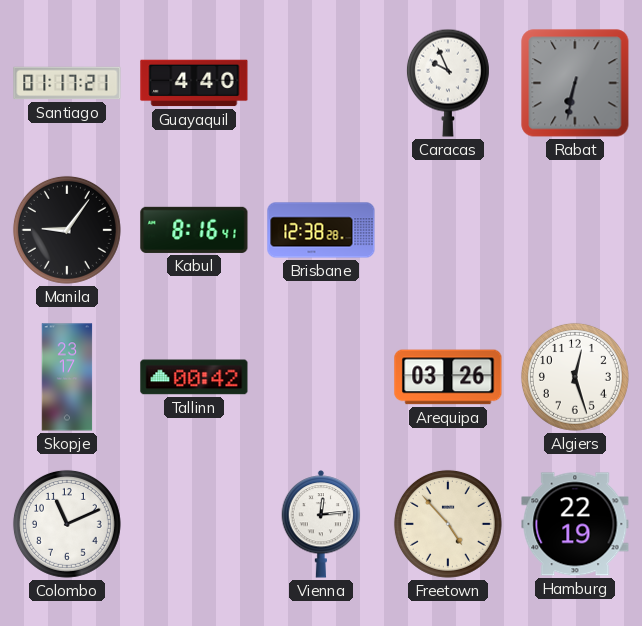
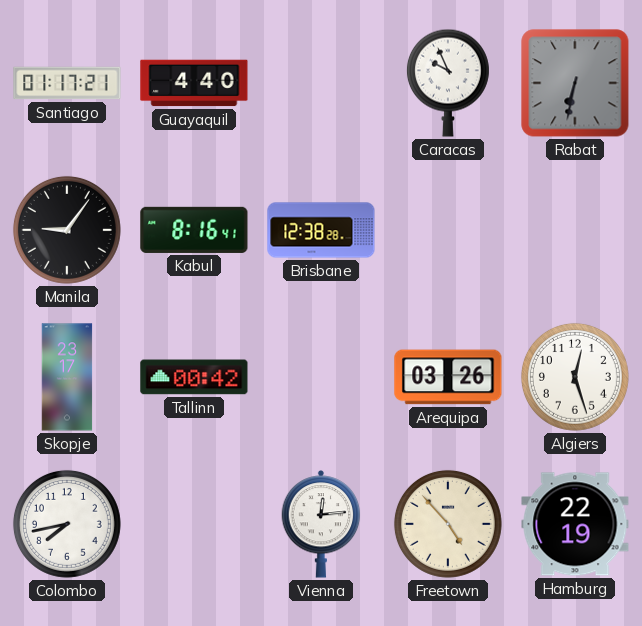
Colombo: 11:11 -> 7:43
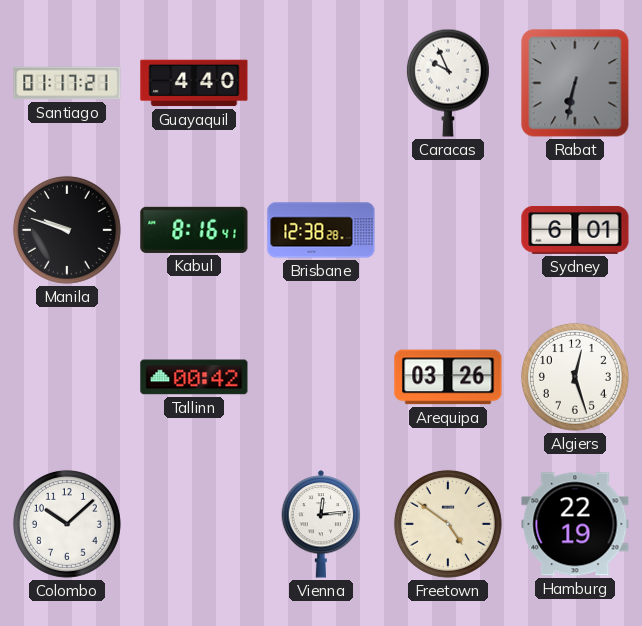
Manila: 9:06 -> 9:48
Sydney: none -> 6:01
Skopje: 23:17 -> none
Colombo: 7:43 -> 10:08
Freetown: 4:53 -> 4:51
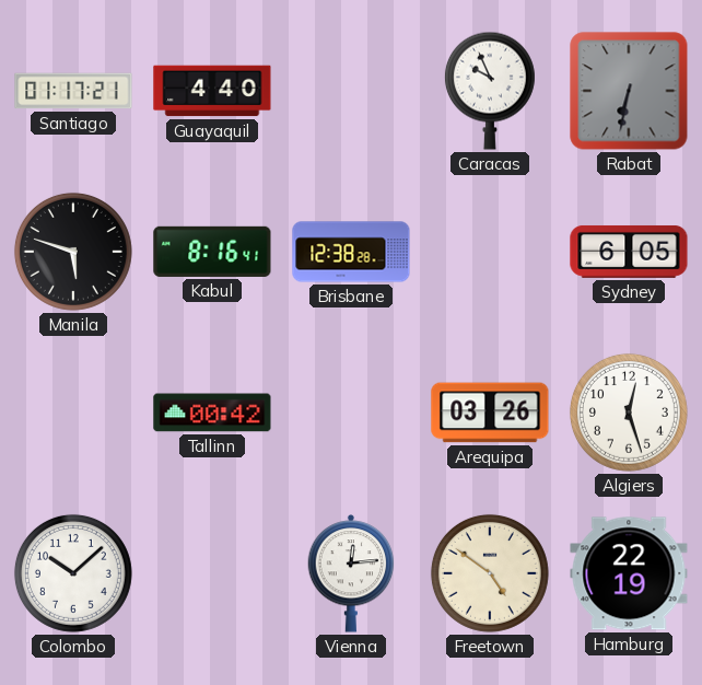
Manila: 9:48 -> 5:48
Sydney: 6:01 -> 6:05
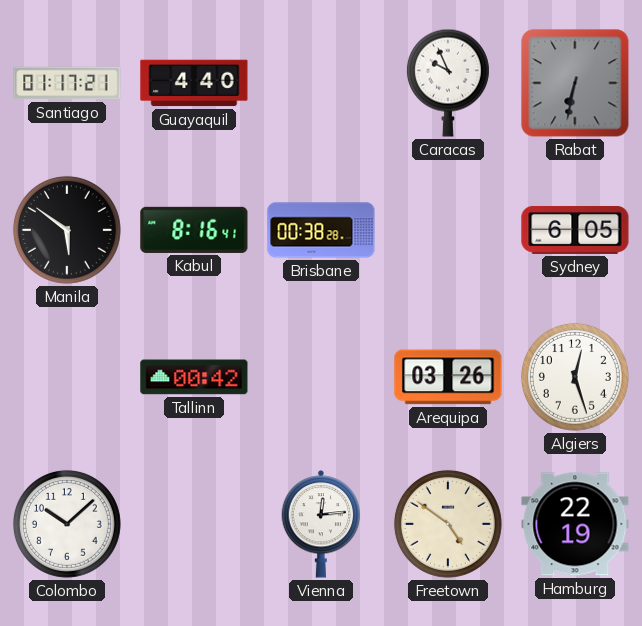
Manila: 5:48 -> 5:51
Brisbane: 12:38 -> 00:38
